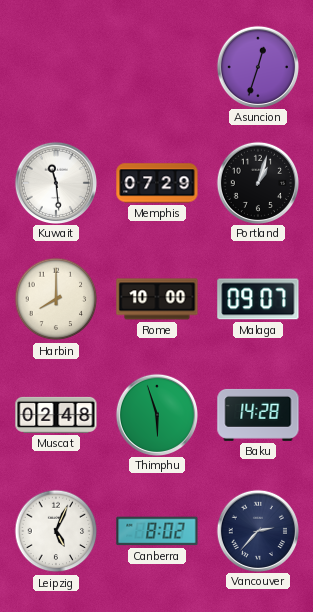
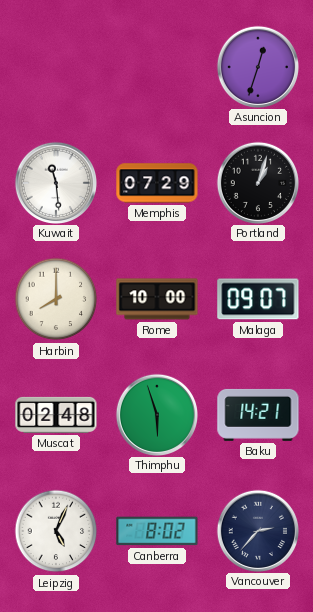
Baku: 14:28 -> 14:21
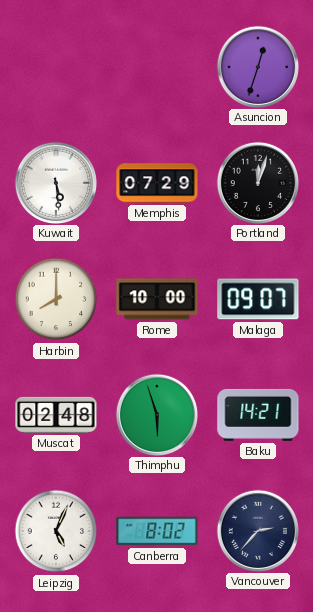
Kuwait: 11:29 -> 5:29
Portland: 1:03 -> 12:03
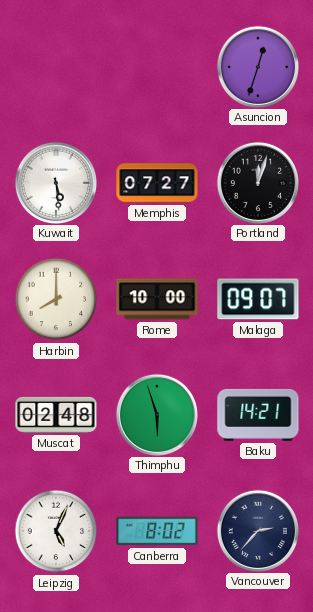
Memphis: 07:29 -> 07:27
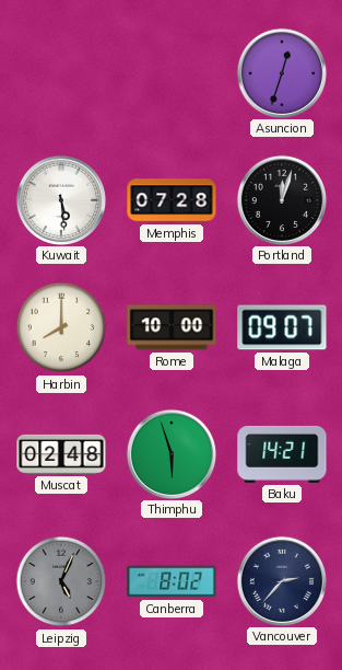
Memphis: 07:27 -> 07:28
Leipzig dial: white -> grey
